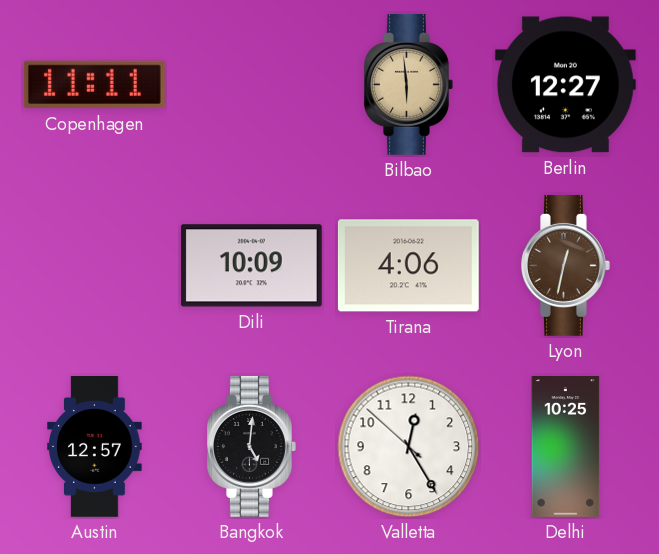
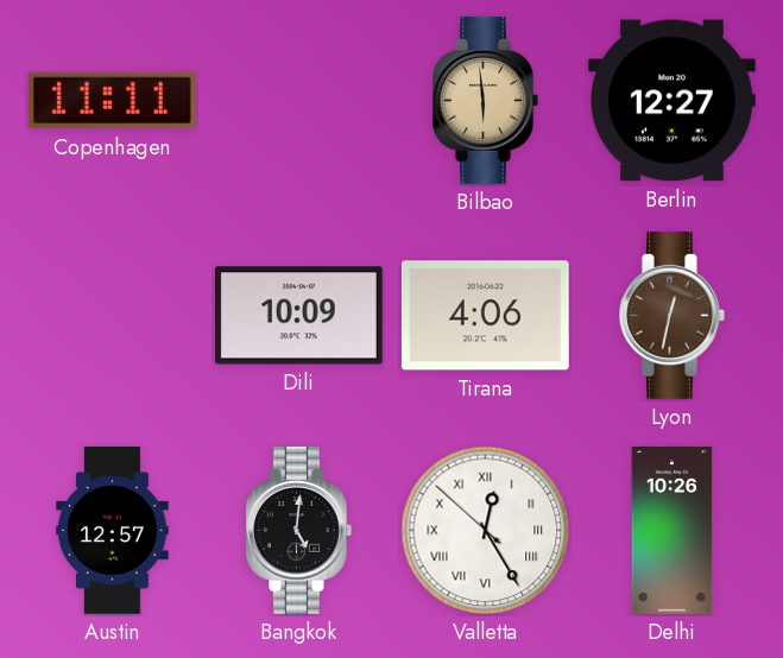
Valletta numerals: Arabic -> Roman
Delhi: 10:25 -> 10:26
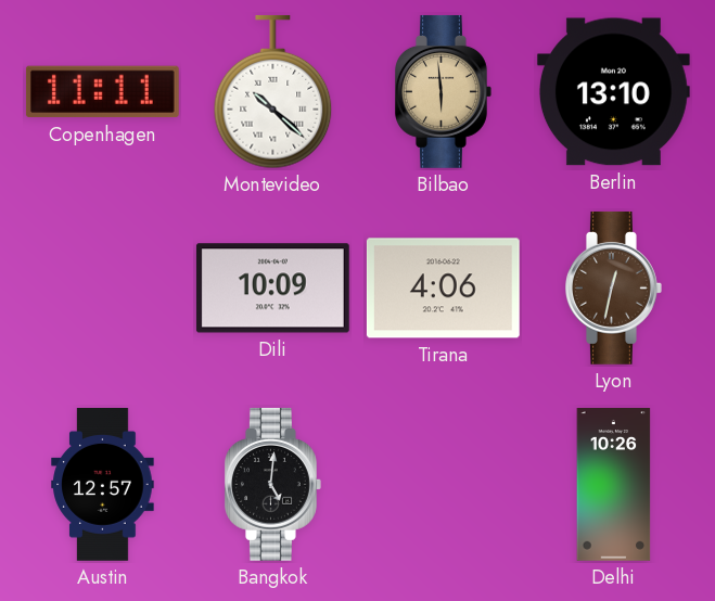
Montevideo: none -> 10:22
Berlin: 12:27 -> 13:10
Valletta: 12:24 -> none
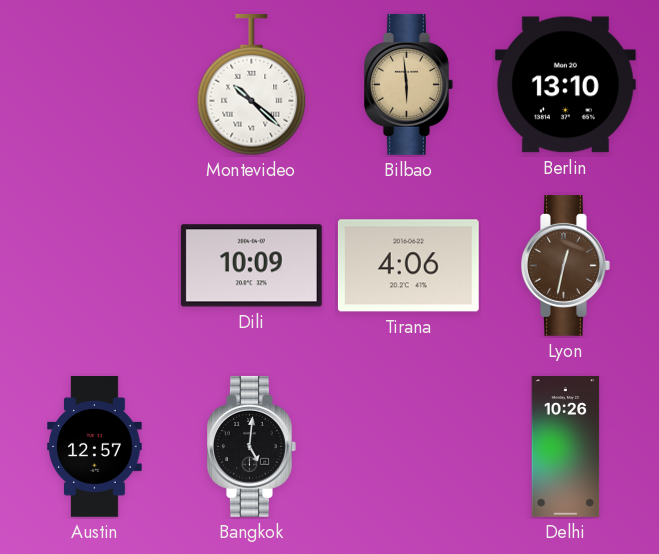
Copenhagen: 11:11 -> none
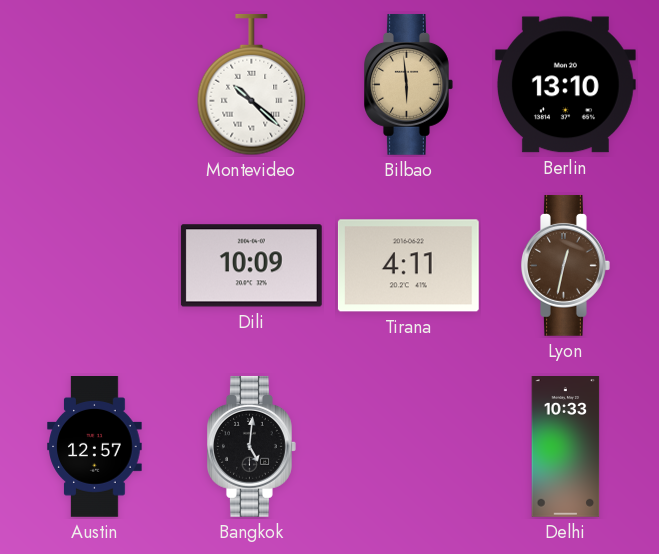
Tirana: 4:06 -> 4:11
Delhi: 10:26 -> 10:33
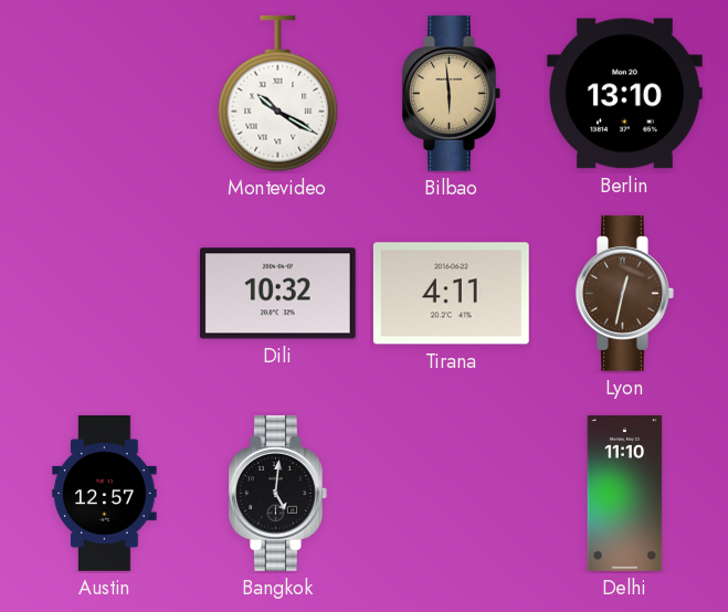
Montevideo: 10:22 -> 10:20
Dili: 10:09 -> 10:32
Delhi: 10:33 -> 11:10
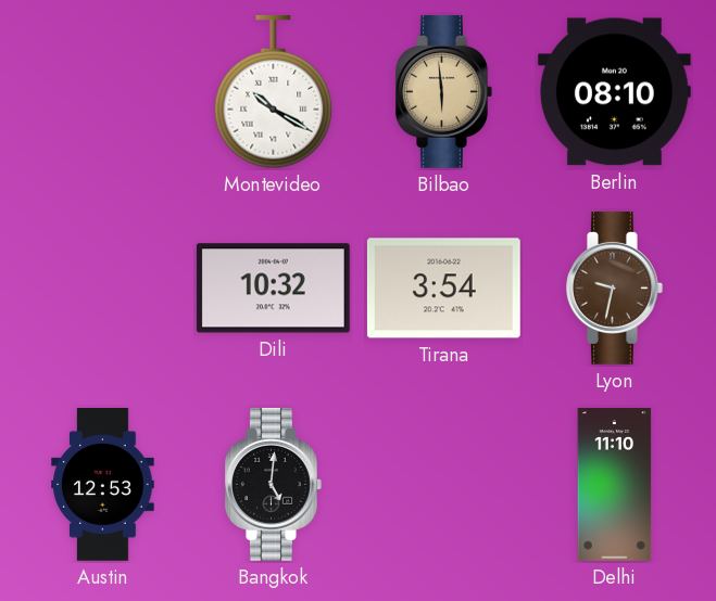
Berlin: 13:10 -> 08:10
Tirana: 4:11 -> 3:54
Lyon: 12:32 -> 9:32
Austin: 12:57 -> 12:53
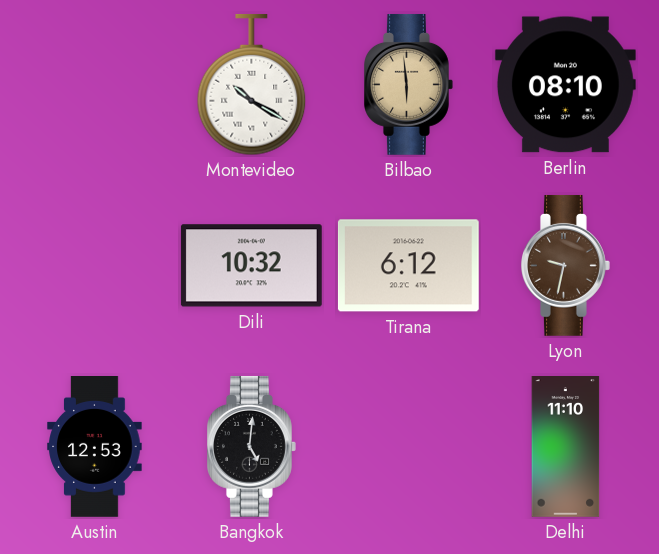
Tirana: 3:54 -> 6:12
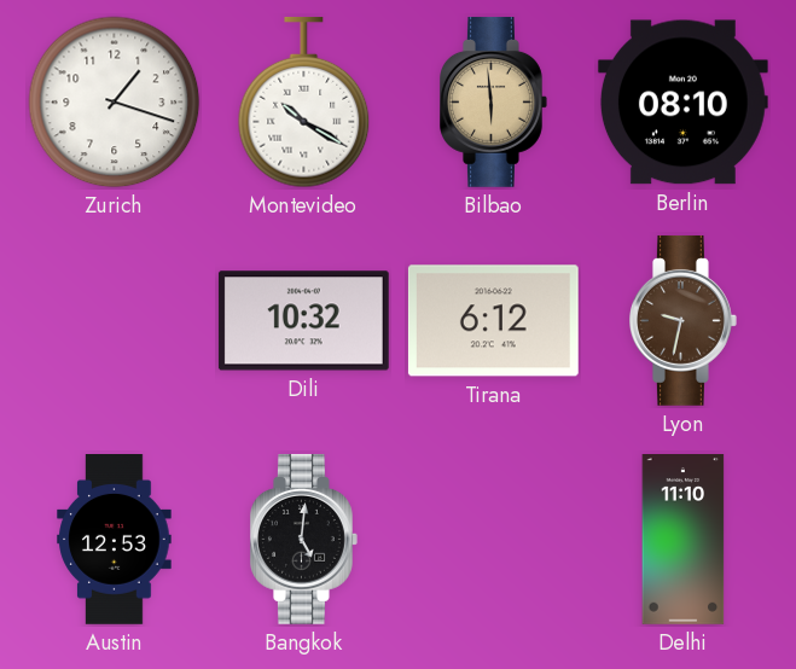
Zurich: none -> 1:18
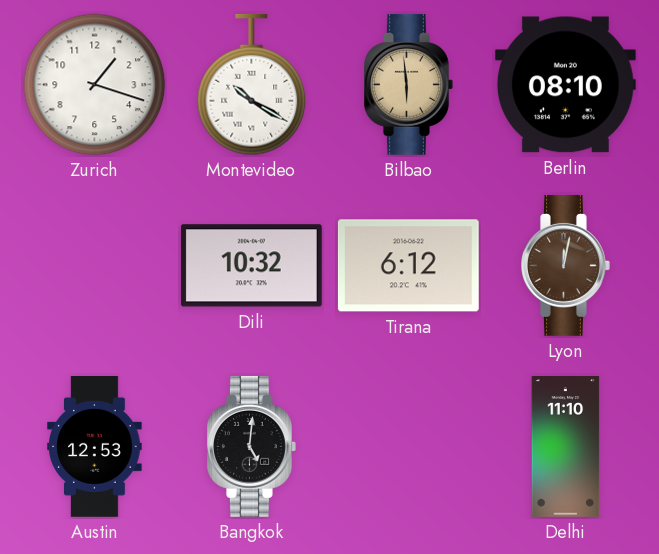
Lyon: 9:32 -> 12:02
